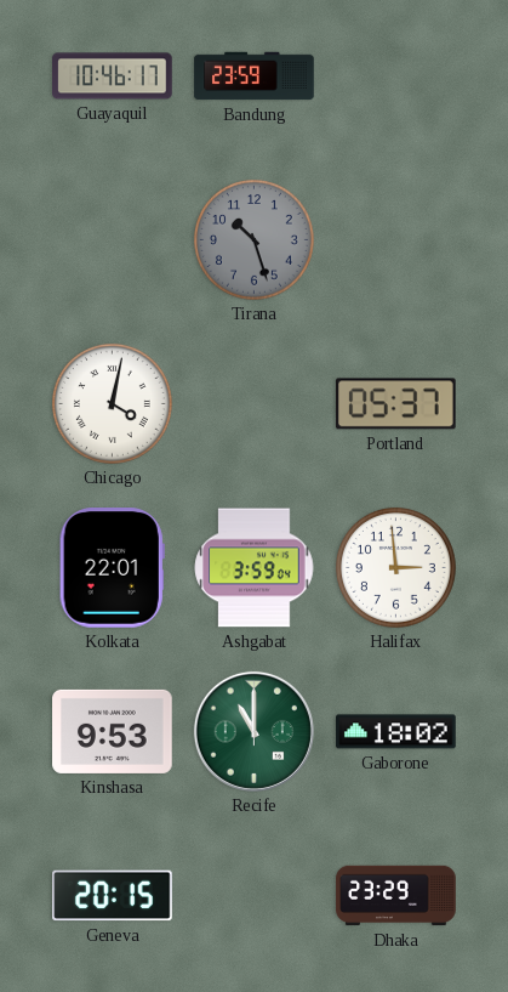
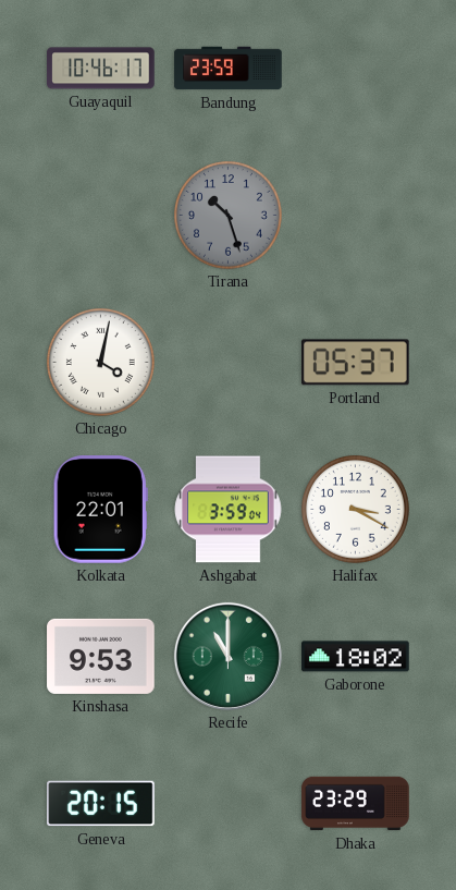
Halifax: 2:59 -> 3:20
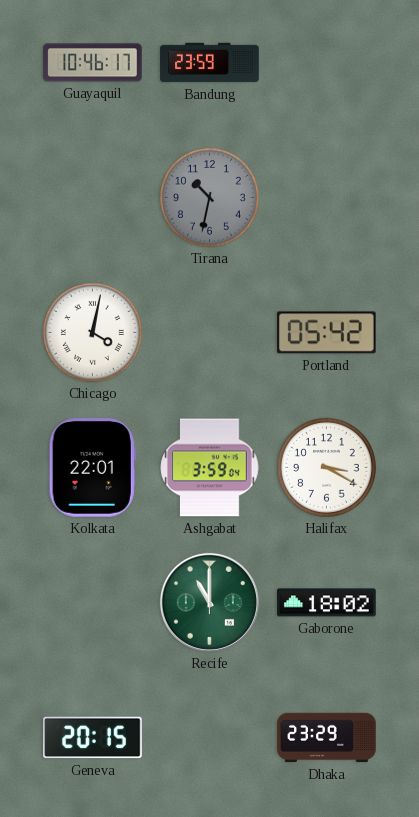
Tirana: 10:27 -> 10:32
Portland: 05:37 -> 05:42
Kinshasa: 9:53 -> none
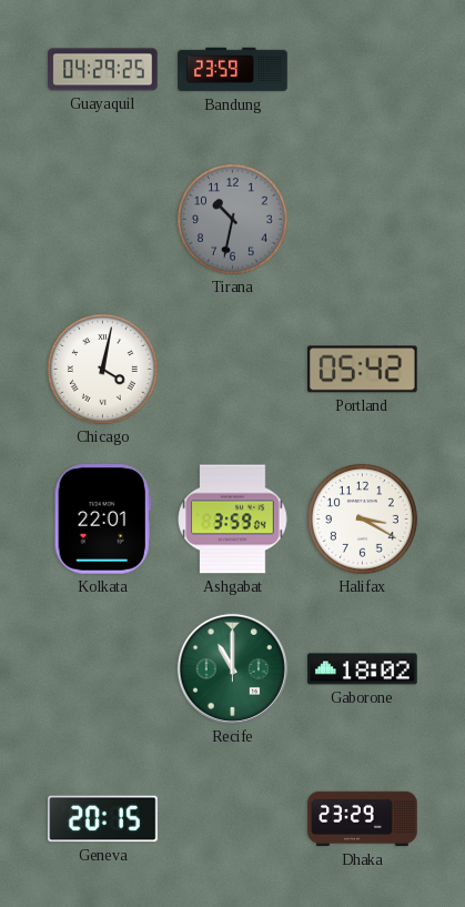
Guayaquil: 10:46 -> 04:29
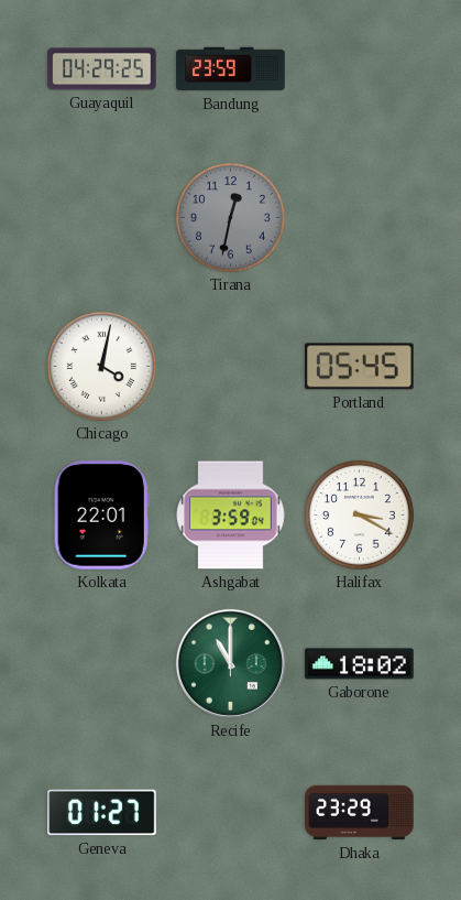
Tirana: 10:32 -> 12:32
Portland: 05:42 -> 05:45
Geneva: 20:15 -> 01:27
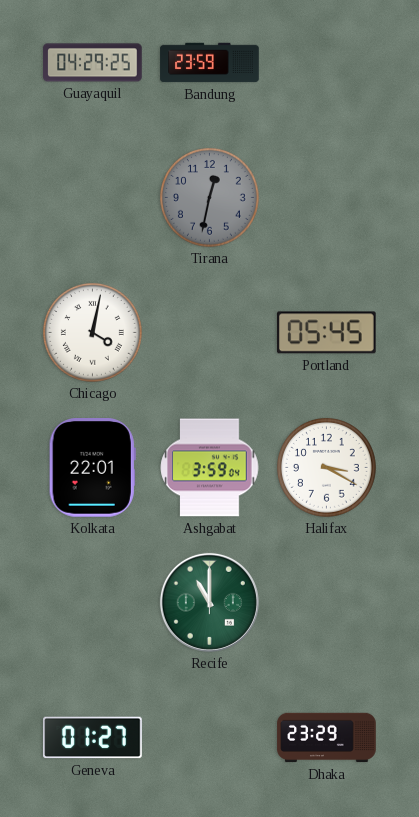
Gaborone: 18:02 -> none
